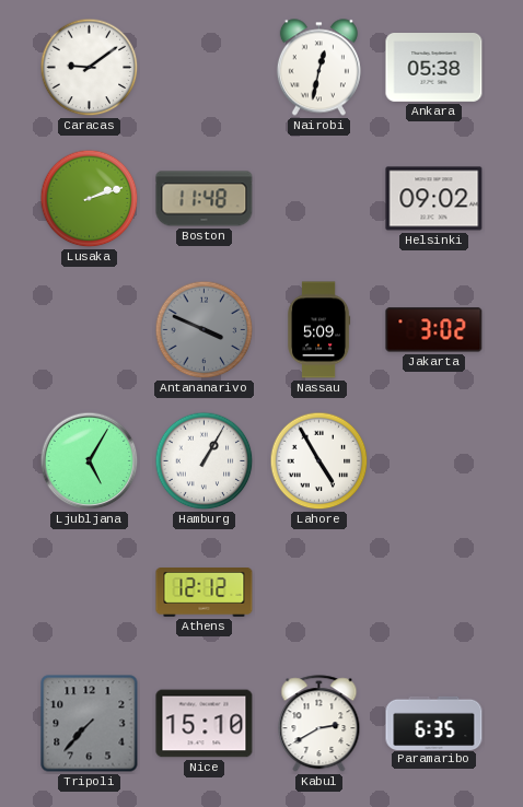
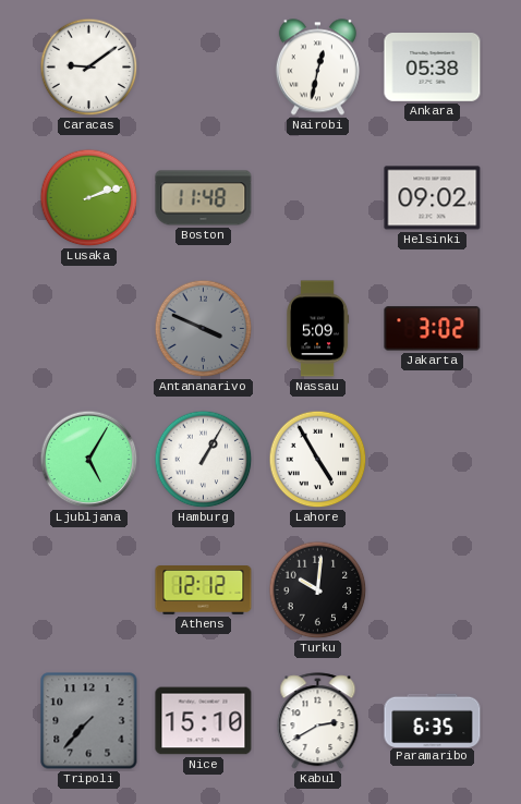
Turku: none -> 10:01
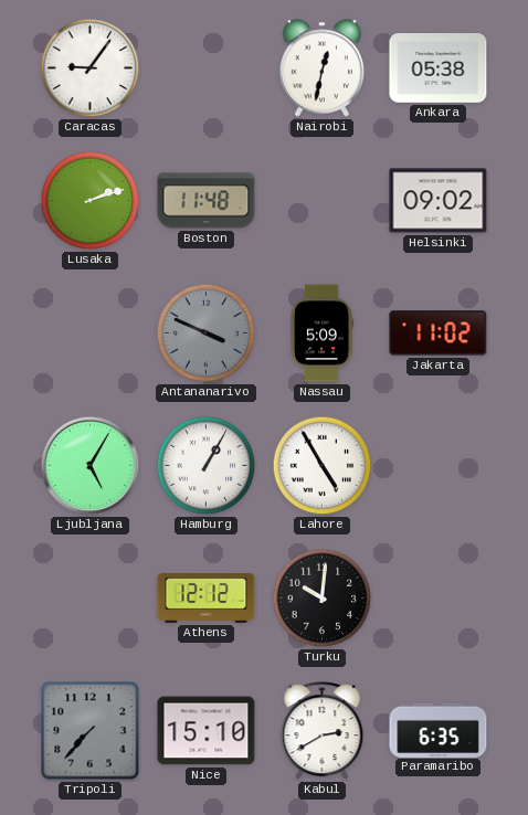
Caracas: 9:09 -> 9:06
Jakarta: 3:02 -> 11:02
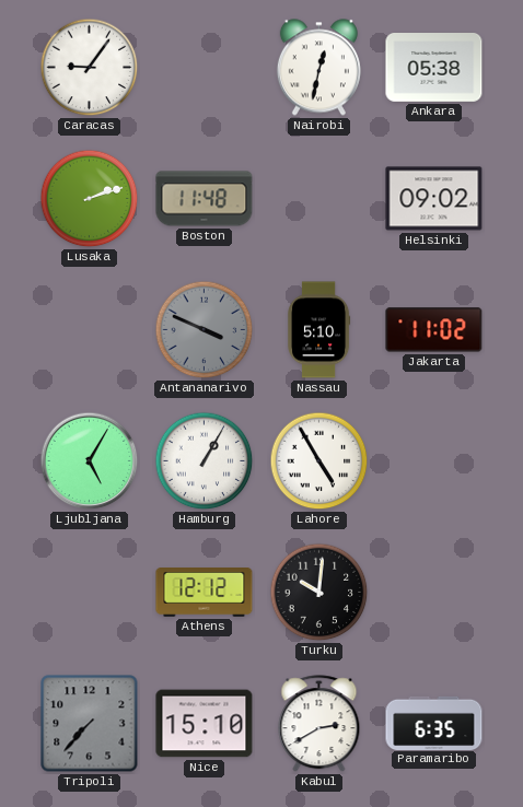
Nassau: 5:09 -> 5:10
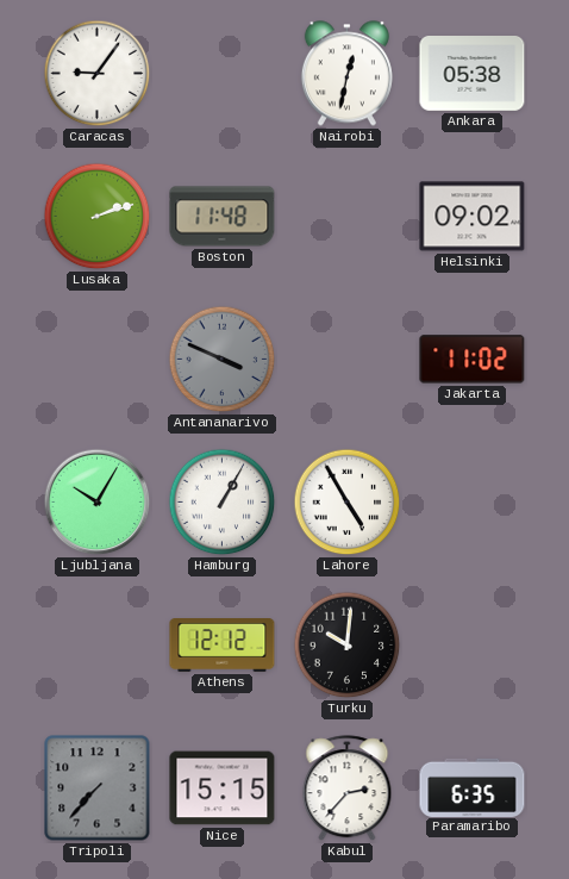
Nassau: 5:10 -> none
Ljubljana: 5:05 -> 10:05
Nice: 15:10 -> 15:15
Kabul: 2:40 -> 2:37
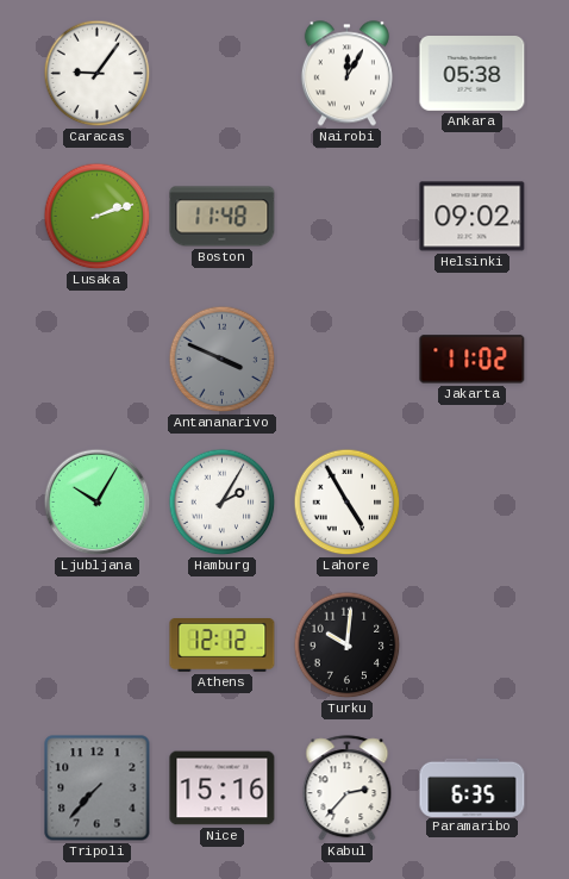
Nairobi: 12:32 -> 12:05
Hamburg: 1:05 -> 2:05
Nice: 15:15 -> 15:16
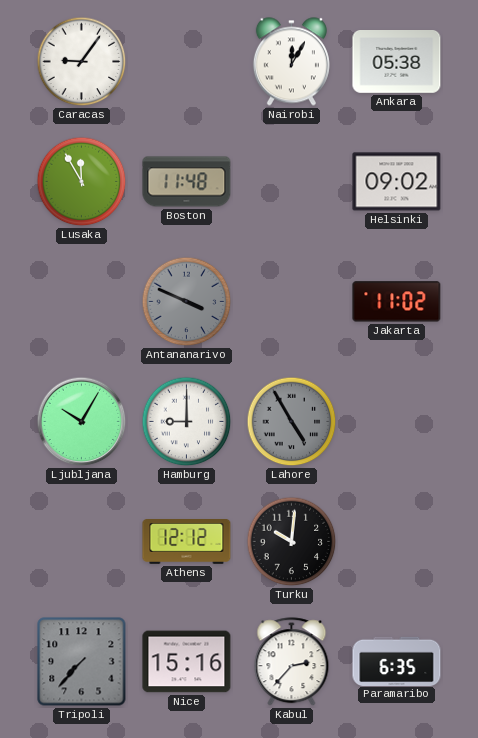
Lusaka: 2:12 -> 11:55
Hamburg: 2:05 -> 9:00
Lahore dial: white -> grey
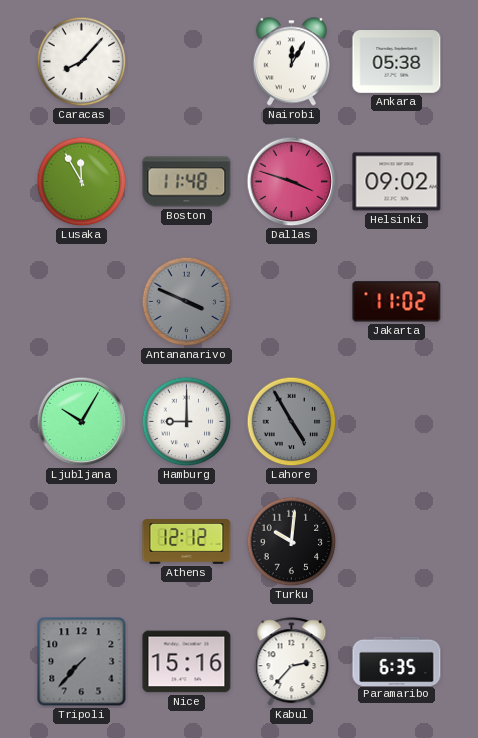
Caracas: 9:06 -> 8:07
Dallas: none -> 3:48
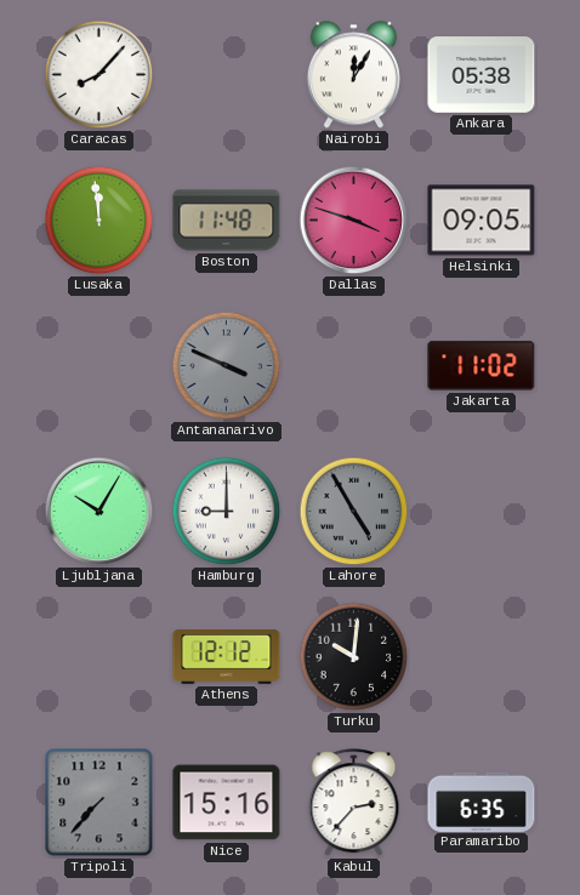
Lusaka: 11:55 -> 11:59
Helsinki: 09:02 -> 09:05
